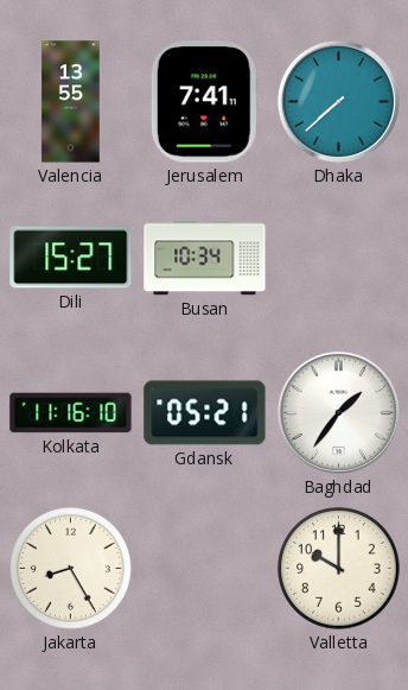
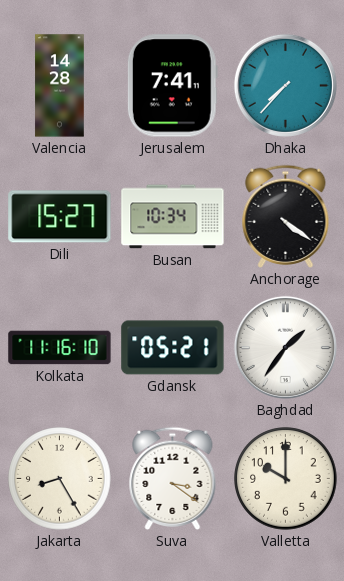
Valencia: 13:55 -> 14:28
Dhaka: 7:38 -> 7:37
Anchorage: none -> 4:21
Suva: none -> 3:21
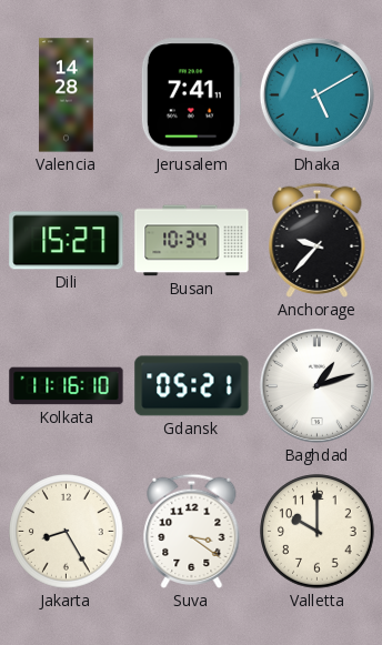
Dhaka: 7:37 -> 5:10
Anchorage: 4:21 -> 9:37
Baghdad: 1:36 -> 1:12
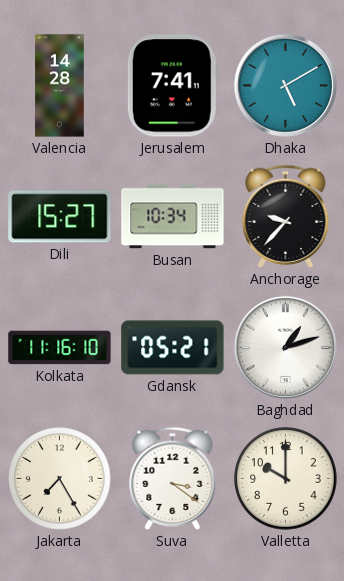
Jakarta: 8:25 -> 7:25
